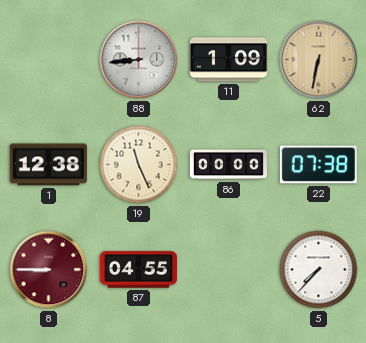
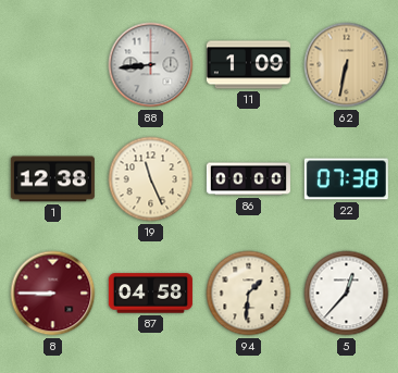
87: 04:55 -> 04:58
94: none -> 1:31
5: 7:37 -> 12:37
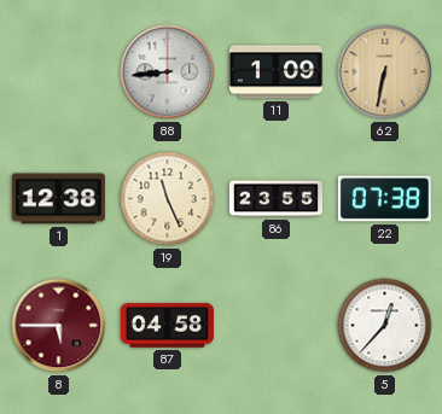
86: 00:00 -> 23:55
8: 8:45 -> 5:45
94: 1:31 -> none
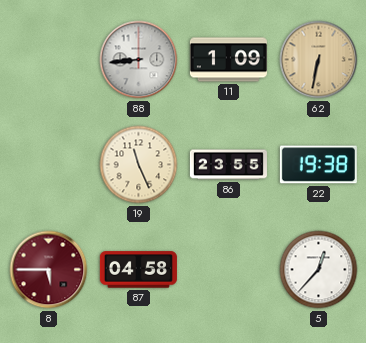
1: 12:38 -> none
22: 07:38 -> 19:38
